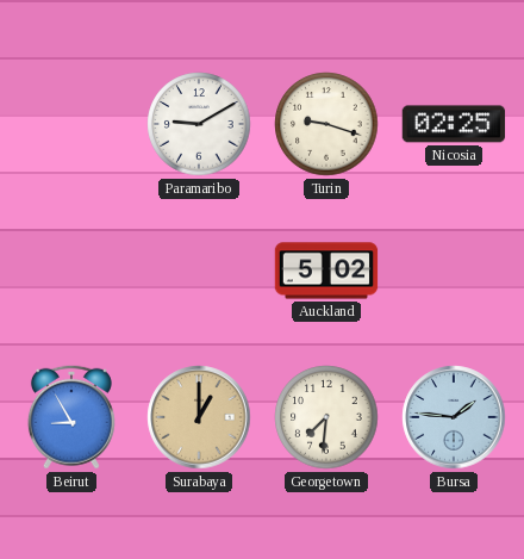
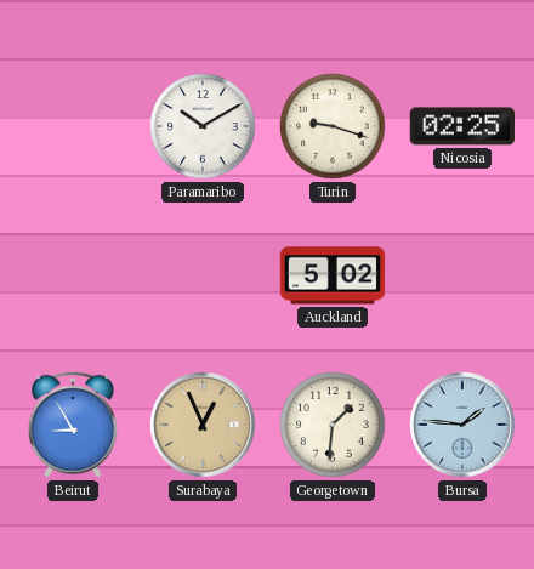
Paramaribo: 9:10 -> 10:10
Surabaya: 1:00 -> 12:56
Georgetown: 7:31 -> 1:31
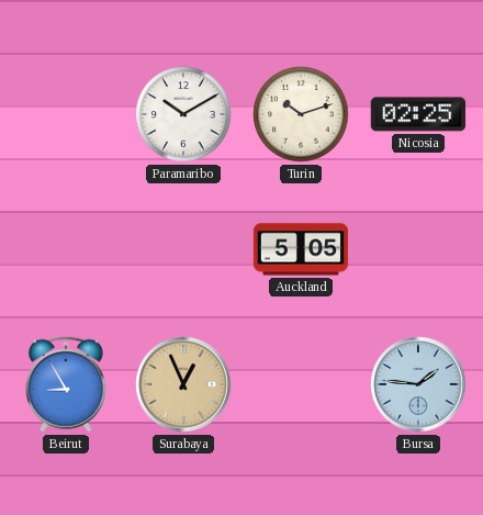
Turin: 9:18 -> 10:12
Auckland: 5:02 -> 5:05
Georgetown: 1:31 -> none
